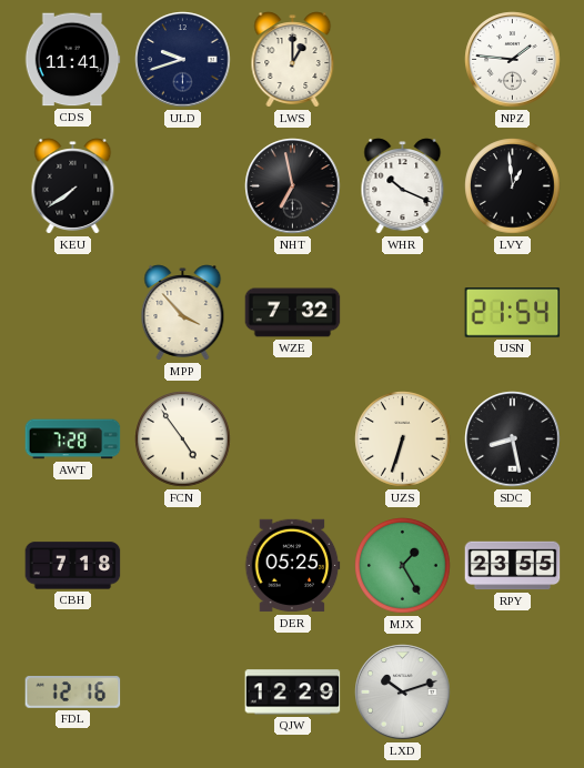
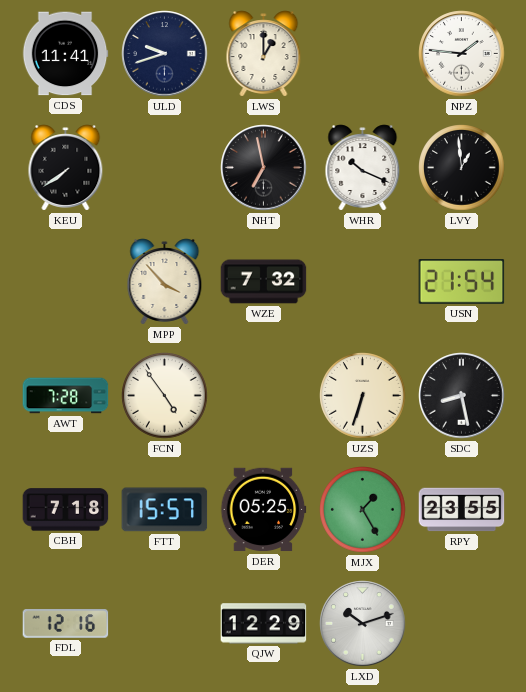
FTT: none -> 15:57
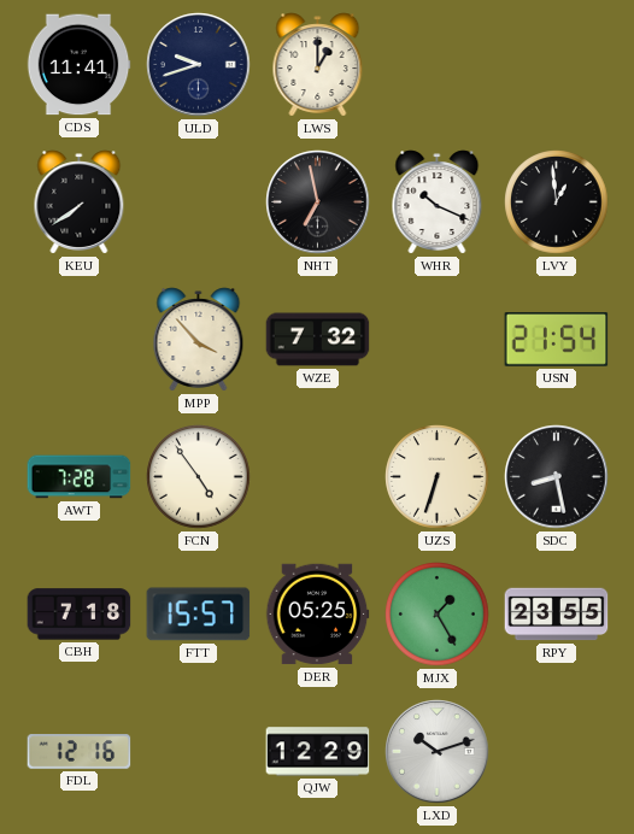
NPZ: 1:46 -> none
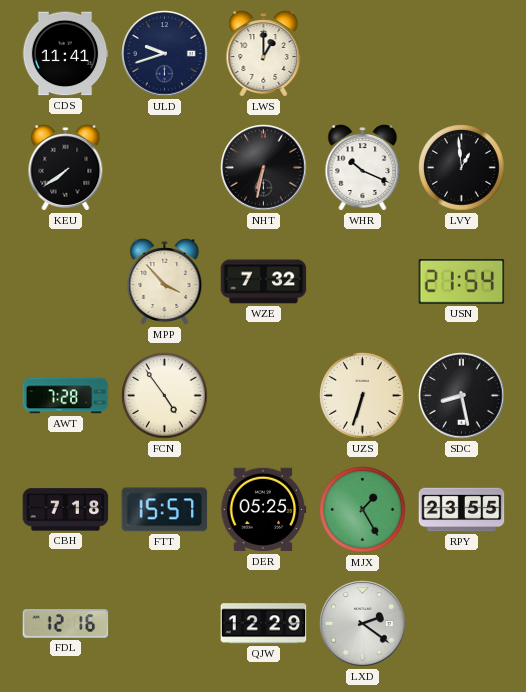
NHT: 6:58 -> 6:32
LXD: 10:12 -> 2:21
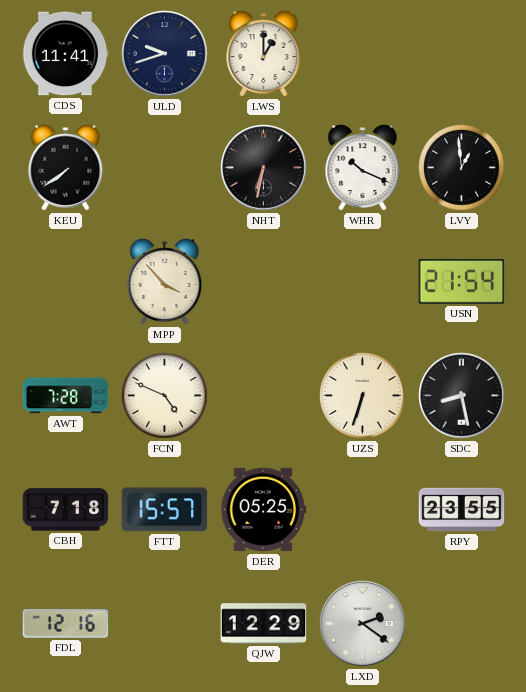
WZE: 7:32 -> none
FCN: 4:54 -> 4:49
MJX: 1:25 -> none
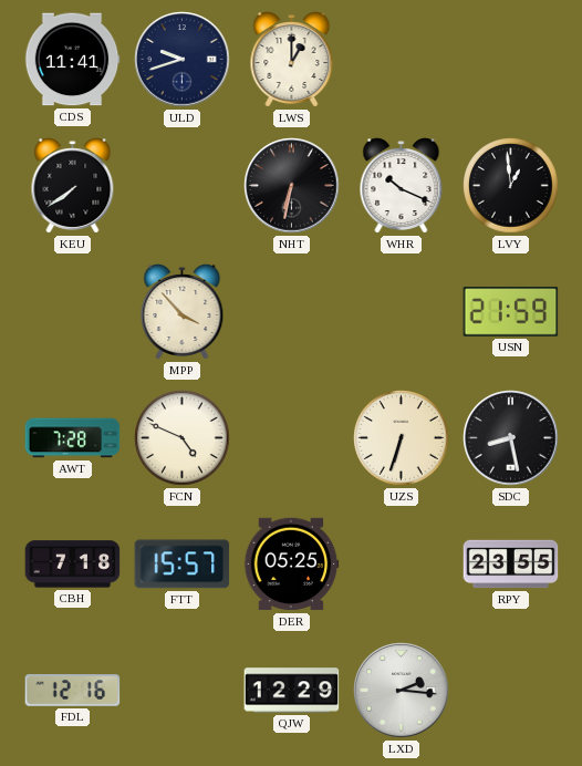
USN: 21:54 -> 21:59
LXD: 2:21 -> 2:16
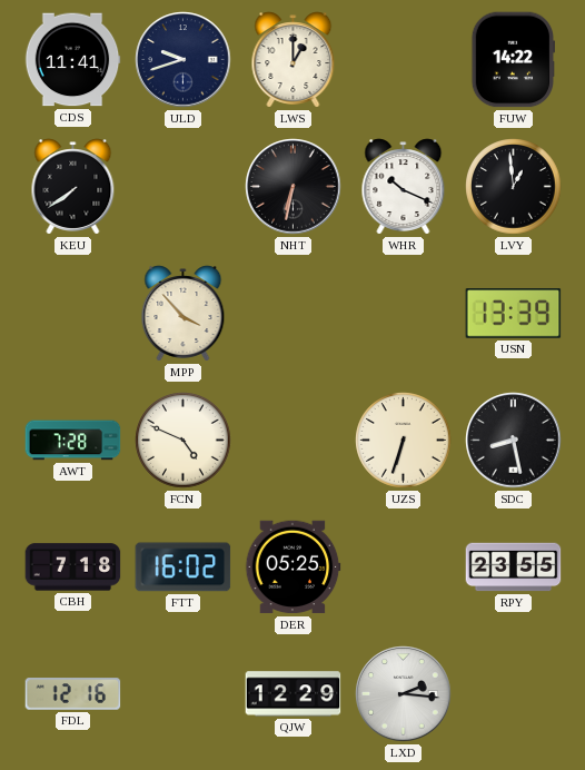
FUW: none -> 14:22
USN: 21:59 -> 13:39
FTT: 15:57 -> 16:02
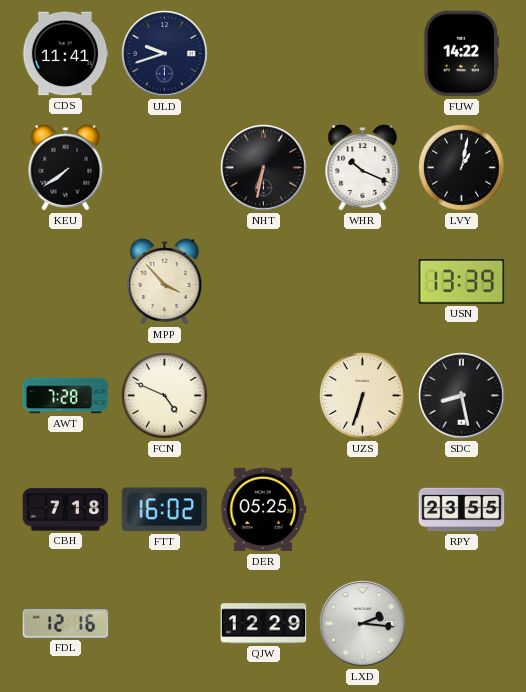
LWS: 1:00 -> none
LVY: 12:59 -> 1:02
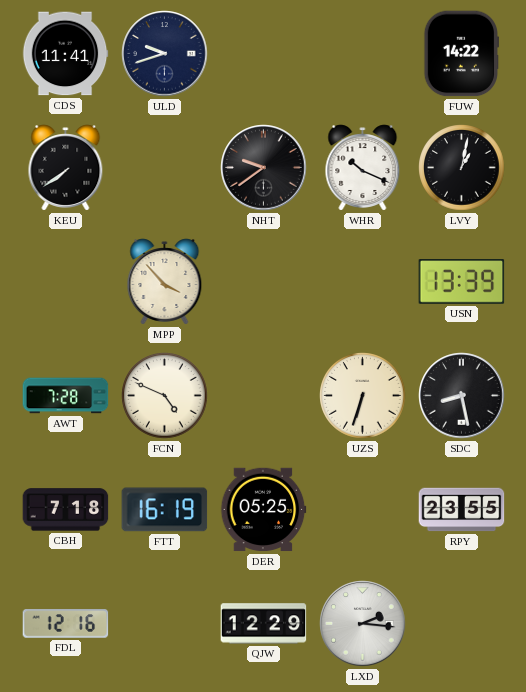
NHT: 6:32 -> 9:39
FTT: 16:02 -> 16:19
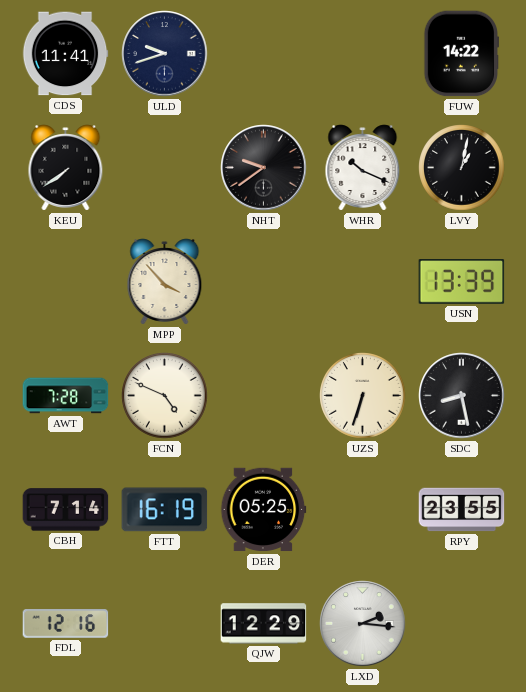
CBH: 7:18 -> 7:14
